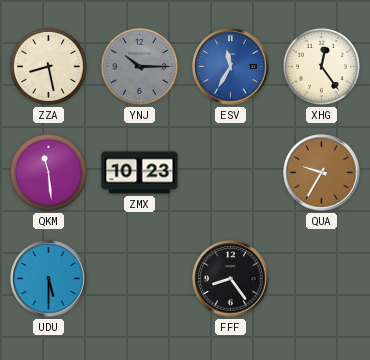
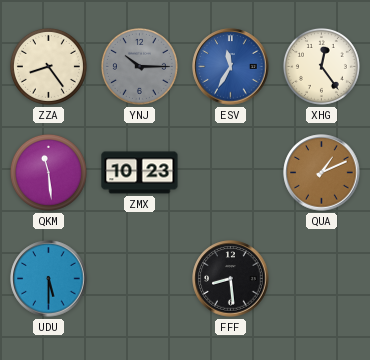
ZZA: 8:28 -> 8:24
QUA: 9:35 -> 1:11
FFF: 8:24 -> 8:29
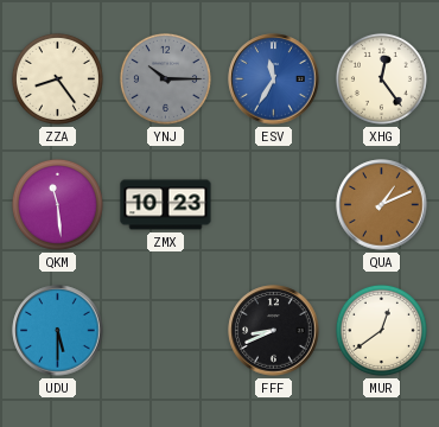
FFF: 8:29 -> 8:41
MUR: none -> 12:39
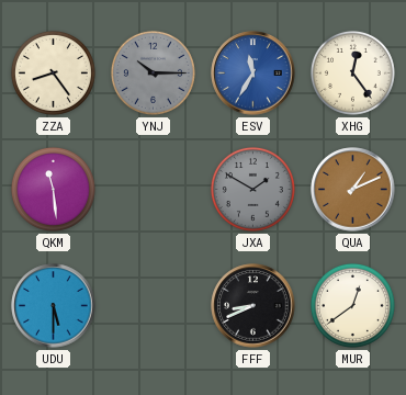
ZMX: 10:23 -> none
JXA: none -> 1:50
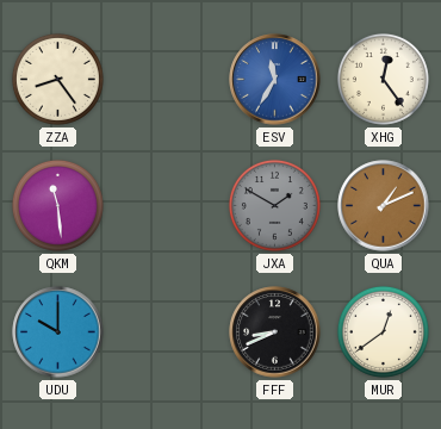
YNJ: 10:15 -> none
UDU: 5:30 -> 10:00
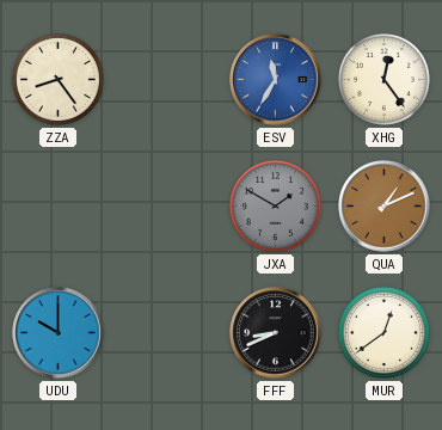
QKM: 11:29 -> none
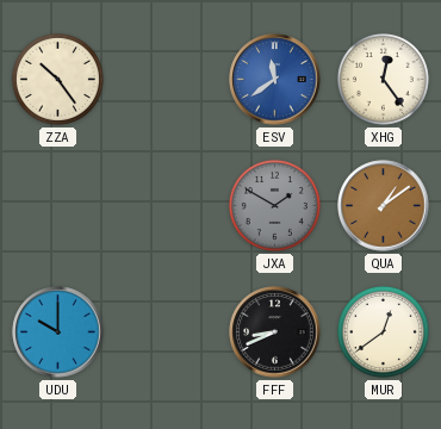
ZZA: 8:24 -> 10:24
ESV: 11:35 -> 11:39
QUA: 1:11 -> 1:09
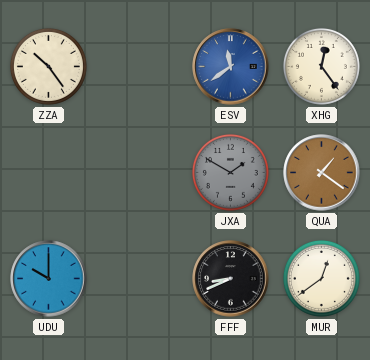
QUA: 1:09 -> 1:21
